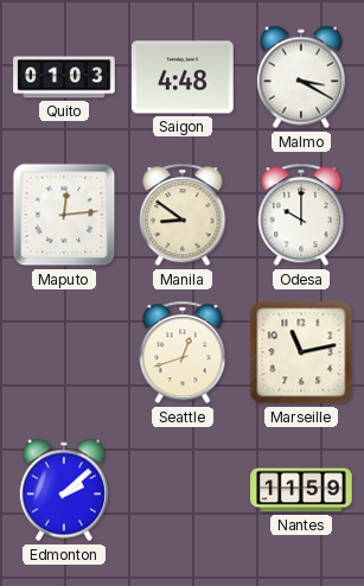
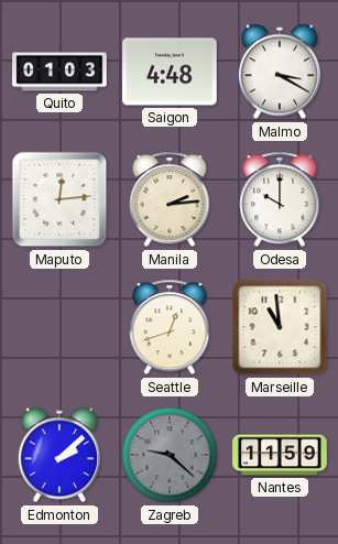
Manila: 8:51 -> 2:14
Marseille: 11:13 -> 10:59
Zagreb: none -> 9:22
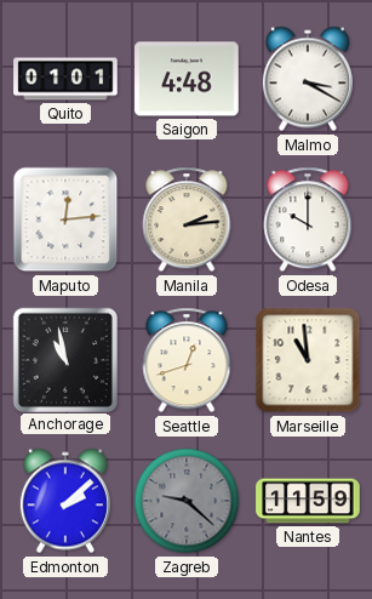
Quito: 01:03 -> 01:01
Anchorage: none -> 10:58
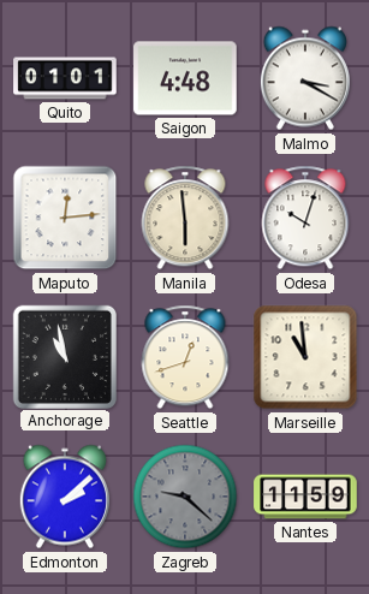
Manila: 2:14 -> 5:59
Odesa: 10:00 -> 10:03
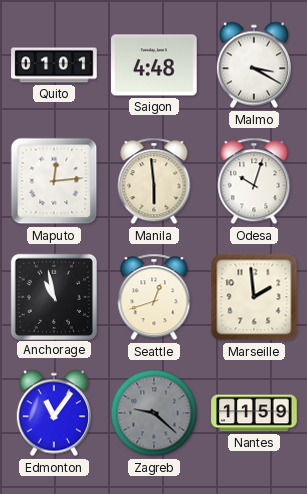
Marseille: 10:59 -> 1:59
Edmonton: 2:08 -> 11:06
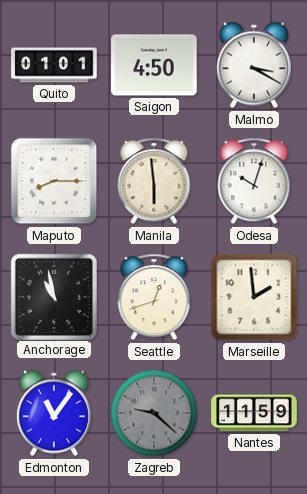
Saigon: 4:48 -> 4:50
Maputo: 12:14 -> 8:15
